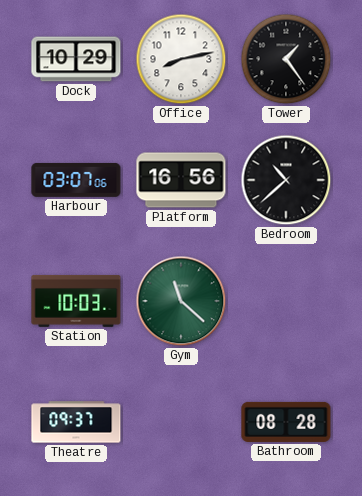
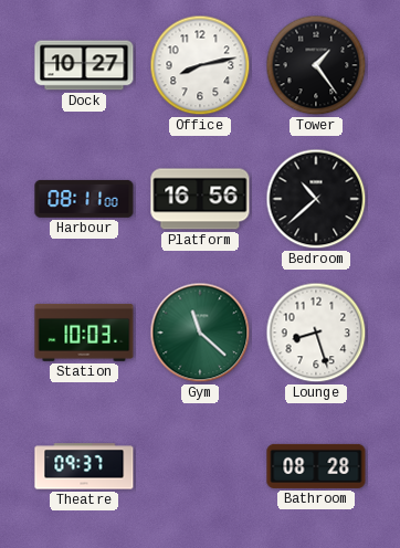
Dock: 10:29 -> 10:27
Harbour: 03:07 -> 08:11
Lounge: none -> 8:27
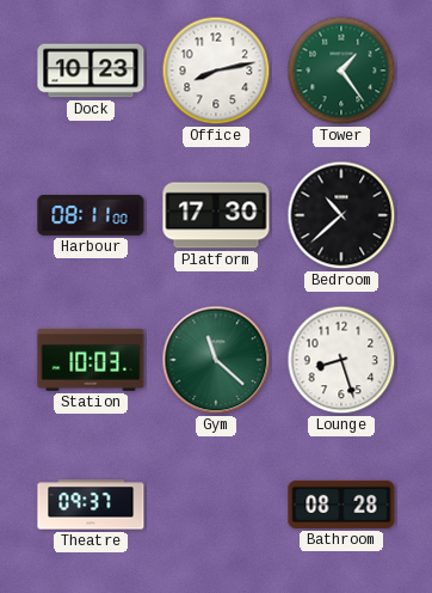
Dock: 10:27 -> 10:23
Tower dial: black -> green
Platform: 16:56 -> 17:30
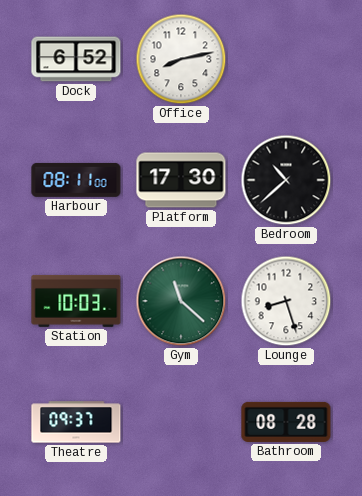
Dock: 10:23 -> 6:52
Tower: 1:24 -> none
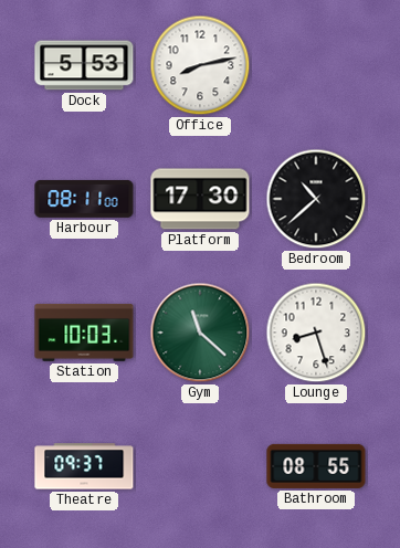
Dock: 6:52 -> 5:53
Bathroom: 08:28 -> 08:55
